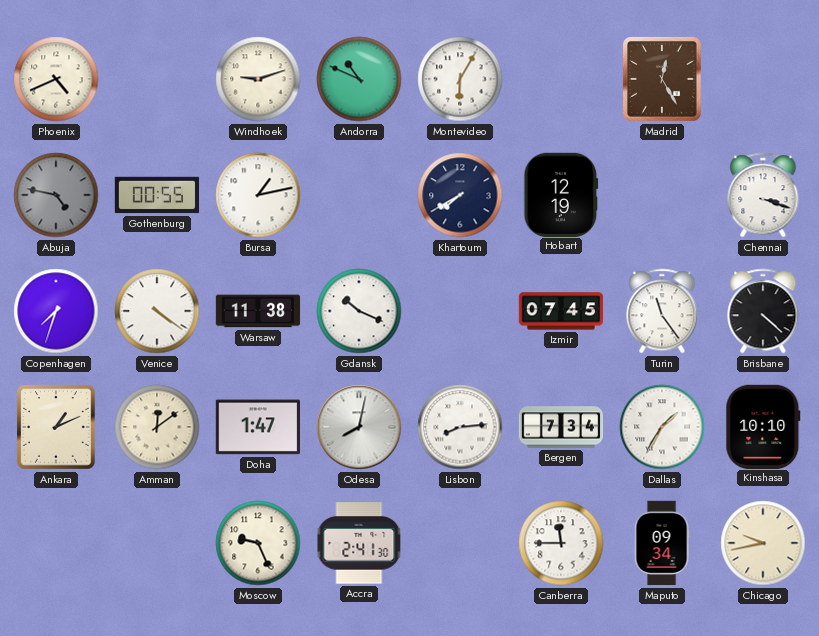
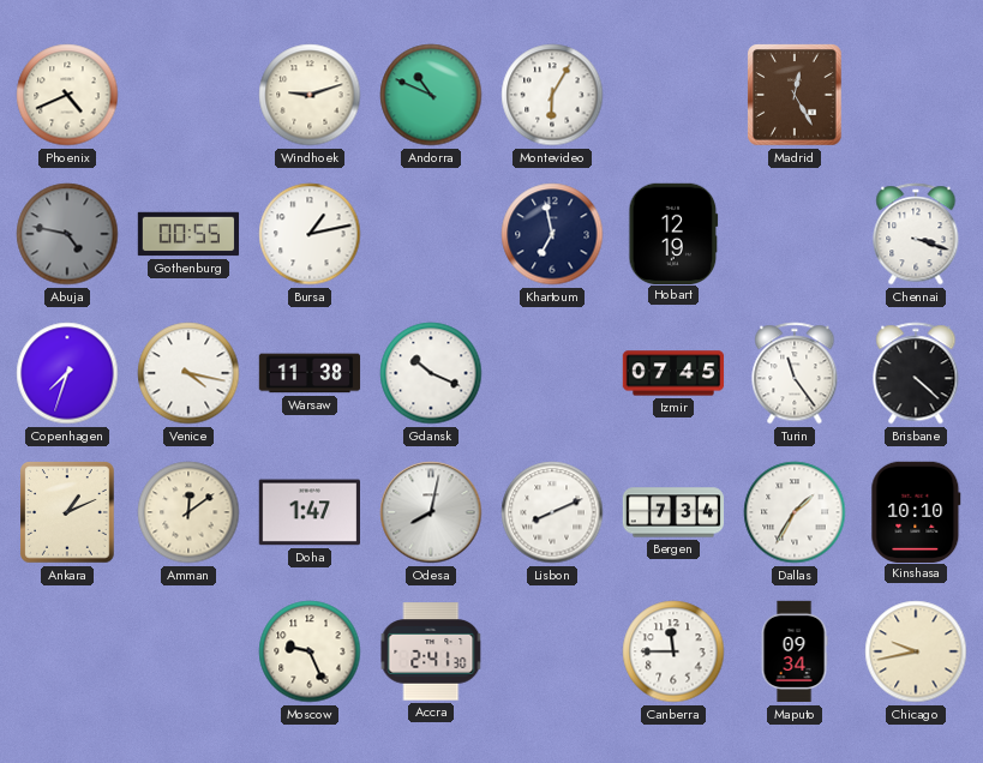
Khartoum: 7:40 -> 6:58
Venice: 4:21 -> 4:17
Lisbon: 8:14 -> 8:11
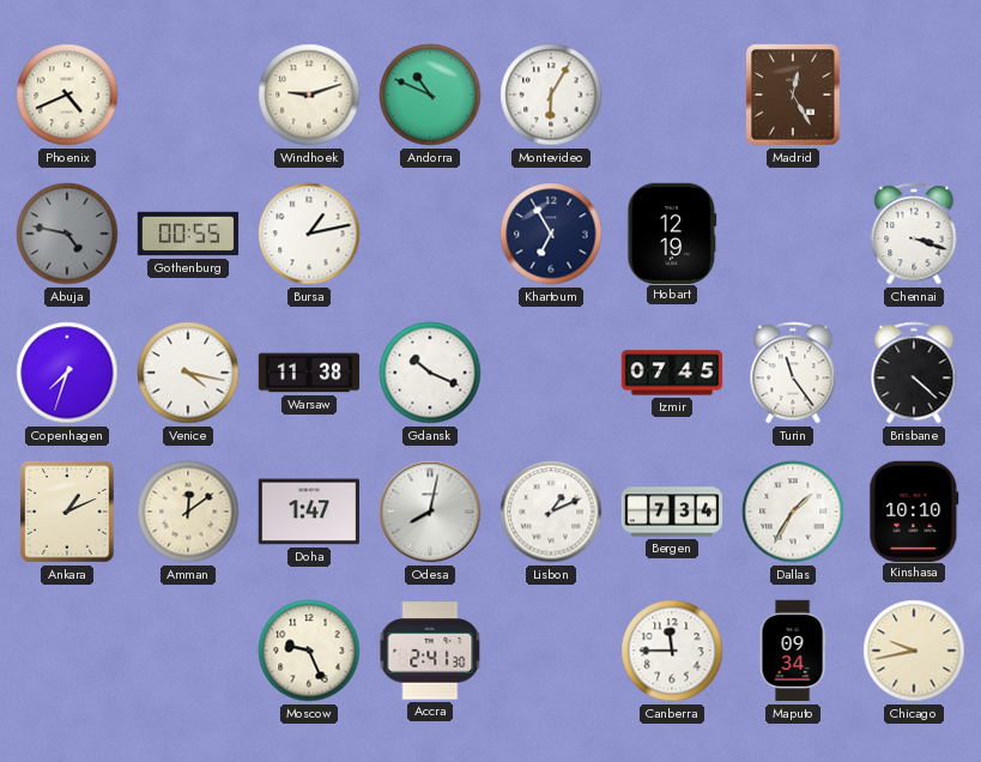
Khartoum: 6:58 -> 6:55
Lisbon: 8:11 -> 1:11
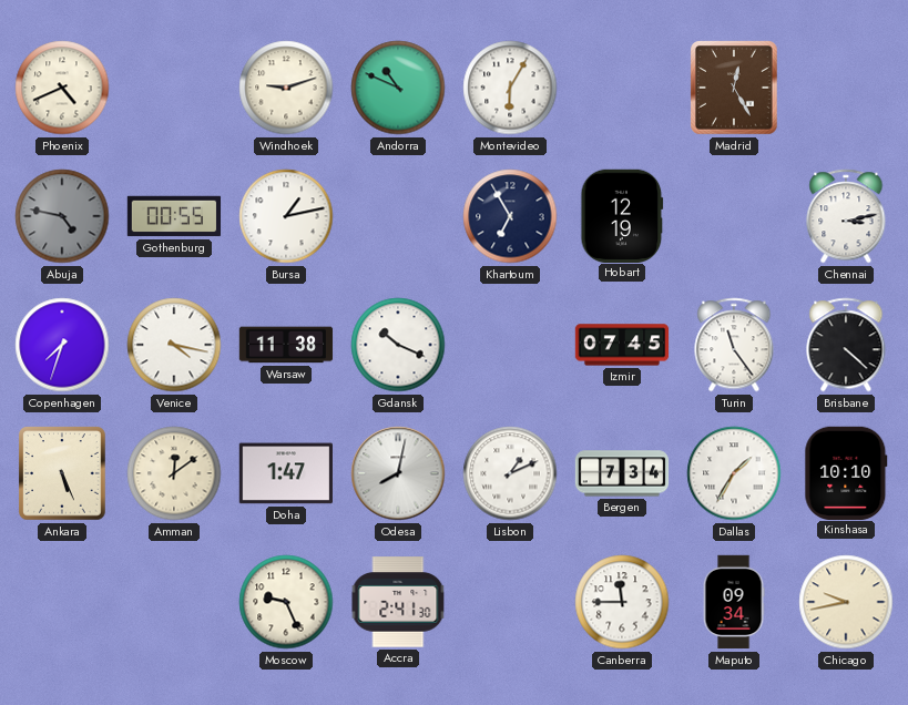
Chennai: 3:18 -> 3:13
Ankara: 1:11 -> 5:26
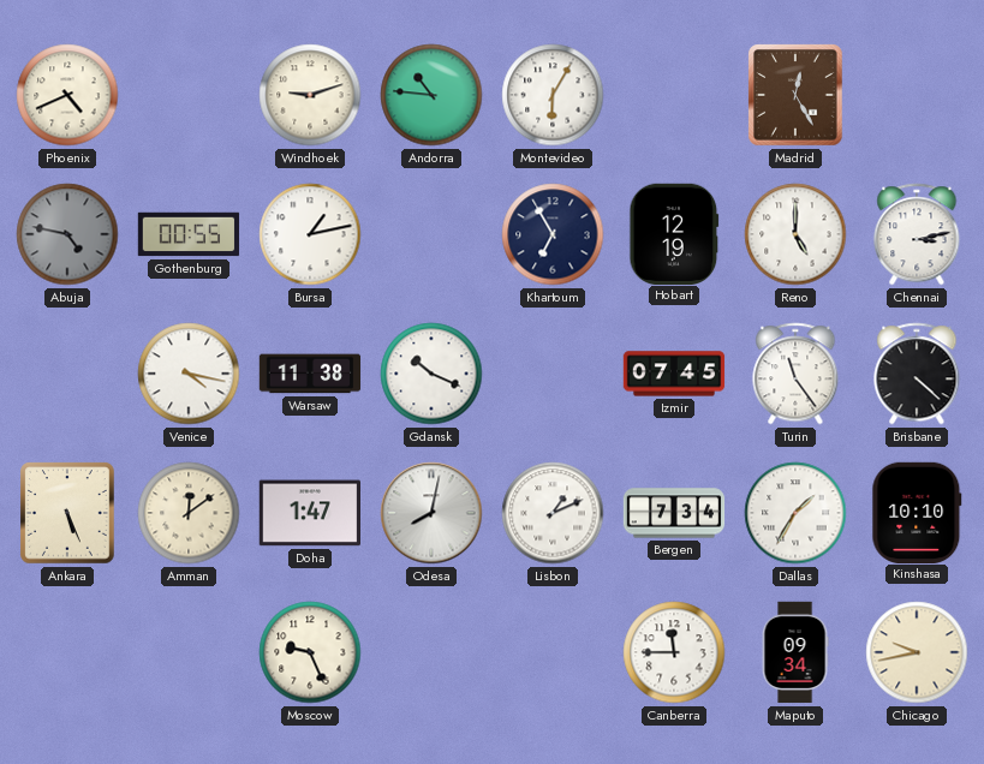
Andorra: 10:49 -> 10:46
Reno: none -> 5:00
Copenhagen: 7:33 -> none
Accra: 2:41 -> none
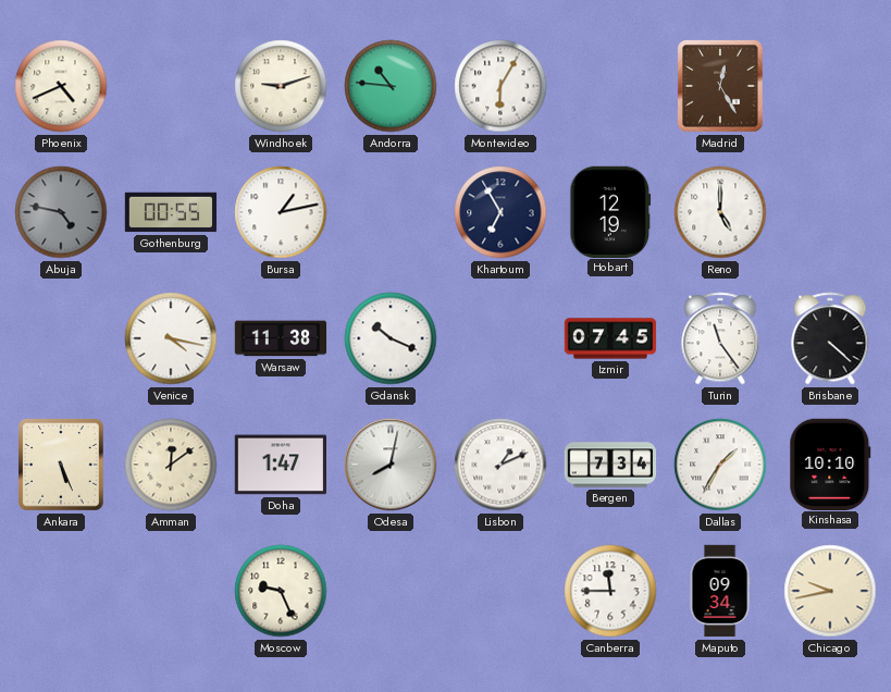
Chennai: 3:13 -> none
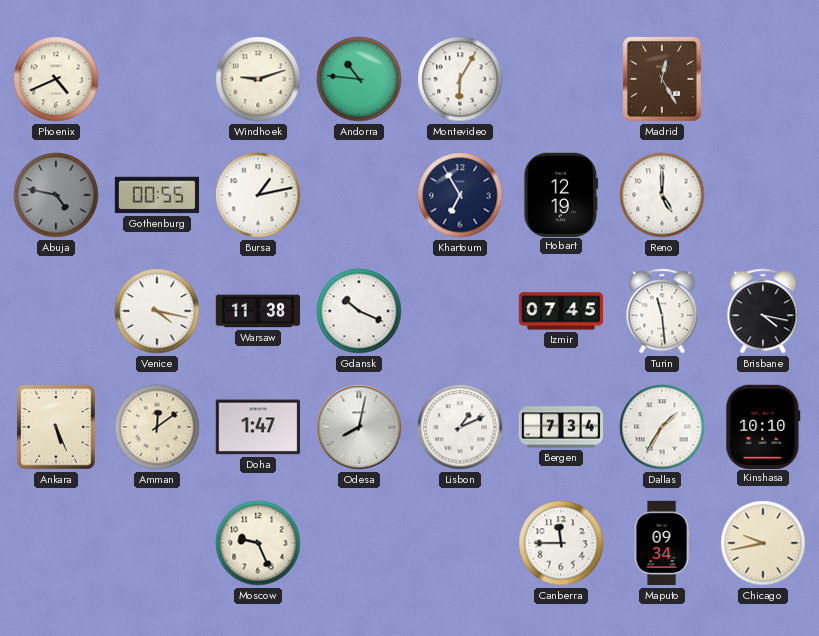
Turin: 11:24 -> 11:29
Brisbane: 4:22 -> 4:17
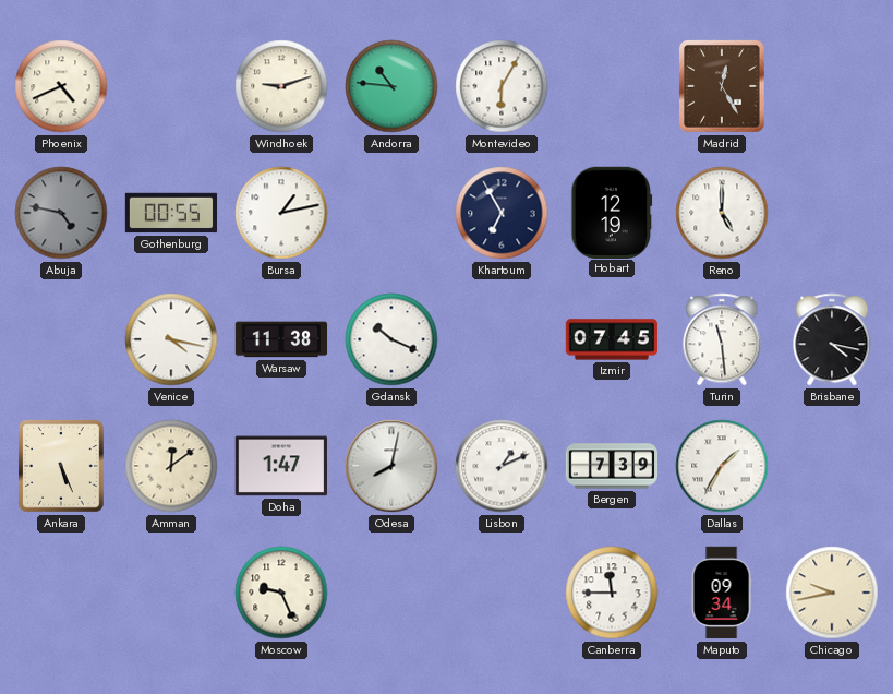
Bergen: 7:34 -> 7:39
Kinshasa: 10:10 -> none
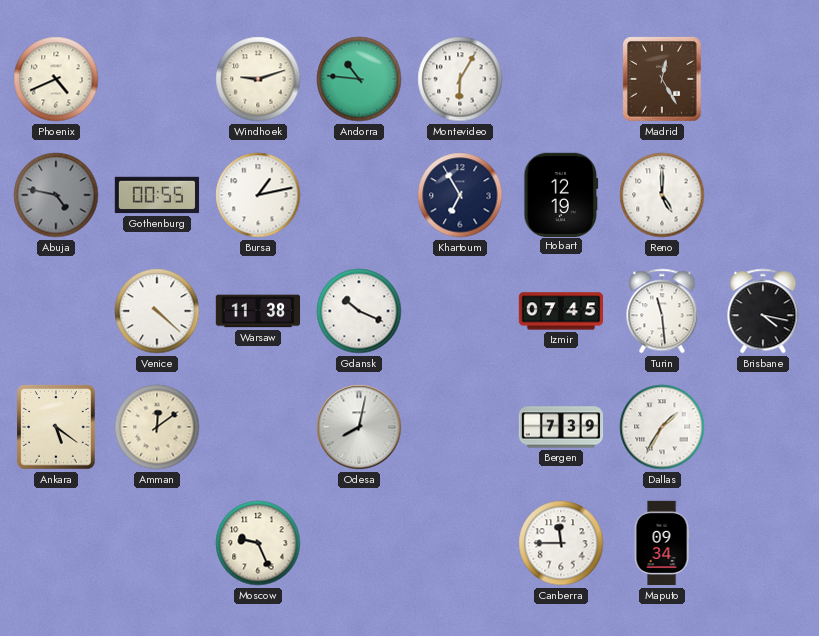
Venice: 4:17 -> 4:22
Ankara: 5:26 -> 5:21
Doha: 1:47 -> none
Lisbon: 1:11 -> none
Chicago: 9:43 -> none
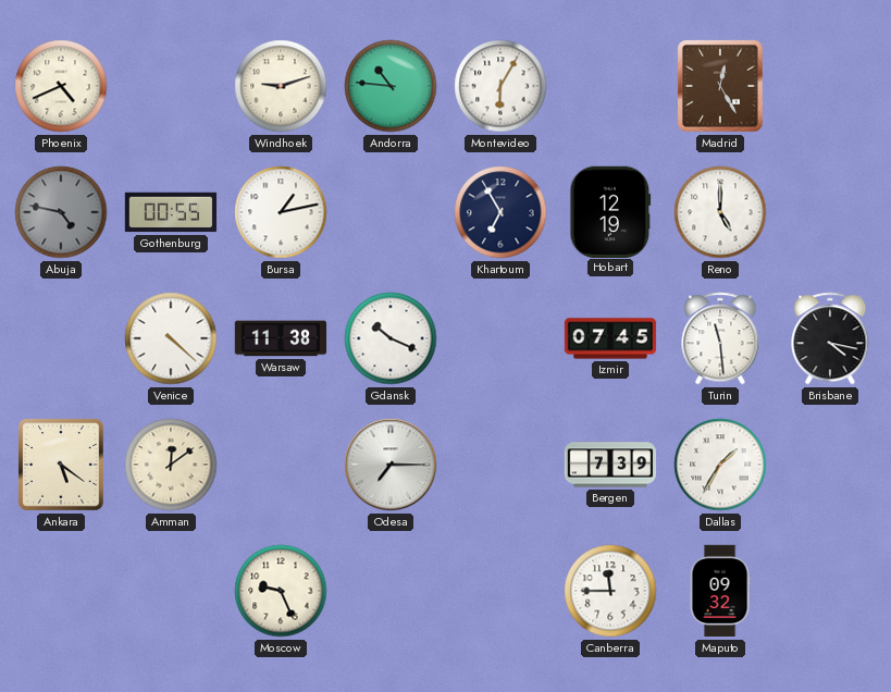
Odesa: 8:02 -> 7:15
Maputo: 09:34 -> 09:32
